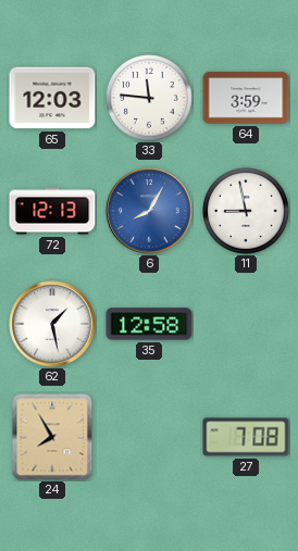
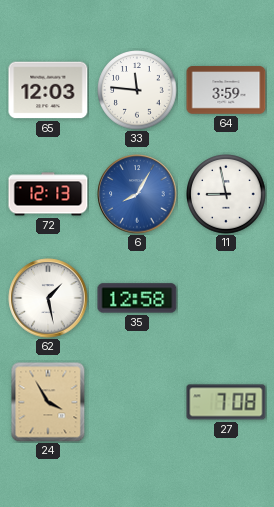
24: 7:55 -> 3:55
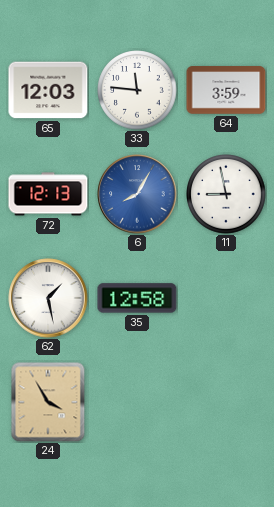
27: 7:08 -> none
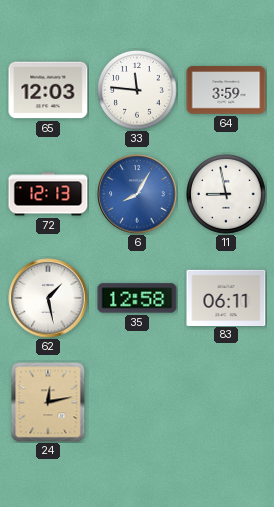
83: none -> 06:11
24: 3:55 -> 12:13
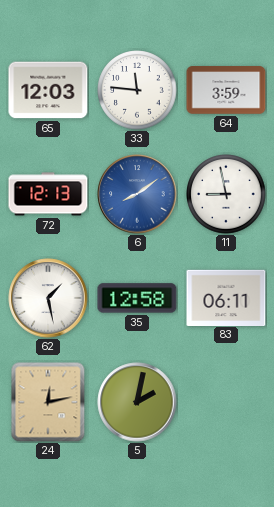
6: 8:05 -> 8:09
5: none -> 2:02
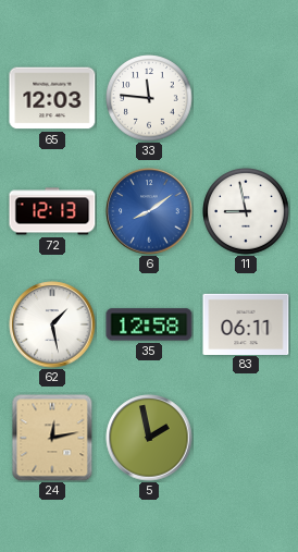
64: 3:59 -> none
5: 2:02 -> 1:58
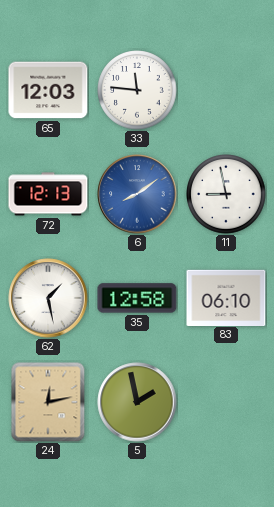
83: 06:11 -> 06:10
